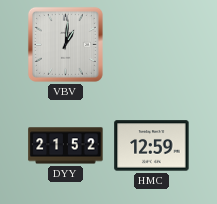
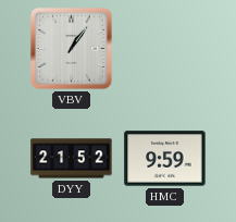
VBV: 1:01 -> 1:06
HMC: 12:59 -> 9:59
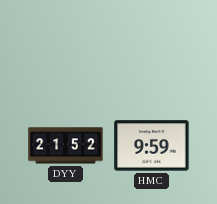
VBV: 1:06 -> none
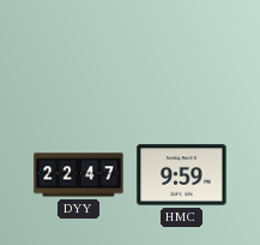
DYY: 21:52 -> 22:47
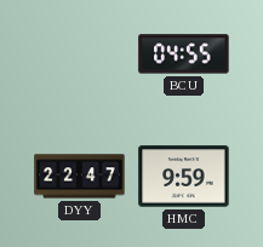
BCU: none -> 04:55
